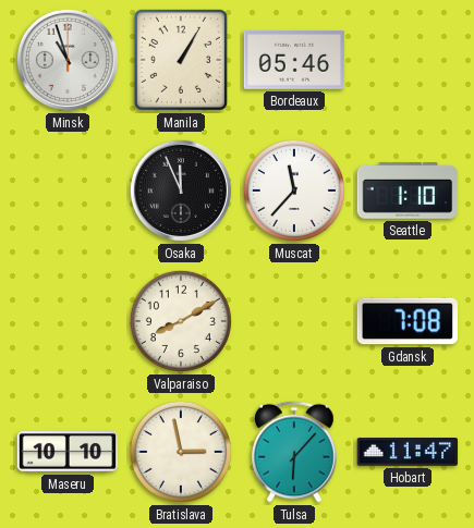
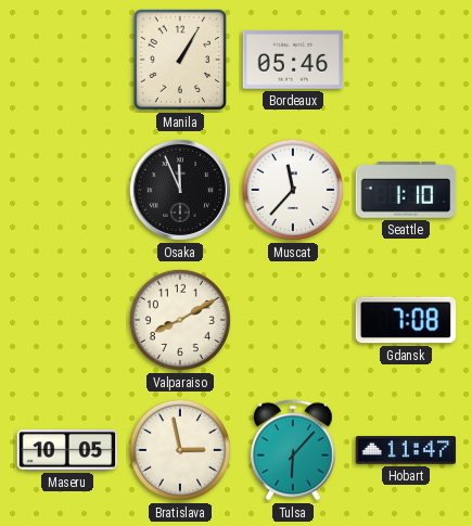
Minsk: 10:57 -> none
Maseru: 10:10 -> 10:05
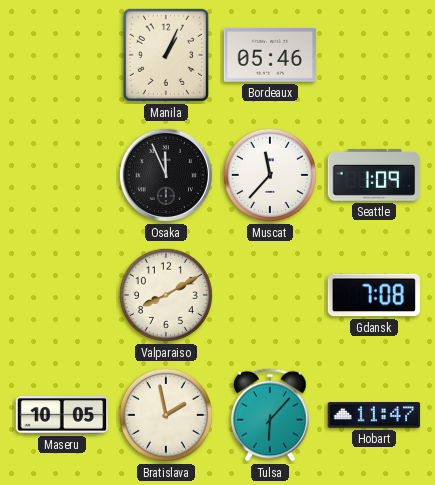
Manila: 1:05 -> 1:04
Seattle: 1:10 -> 1:09
Bratislava: 2:58 -> 1:58
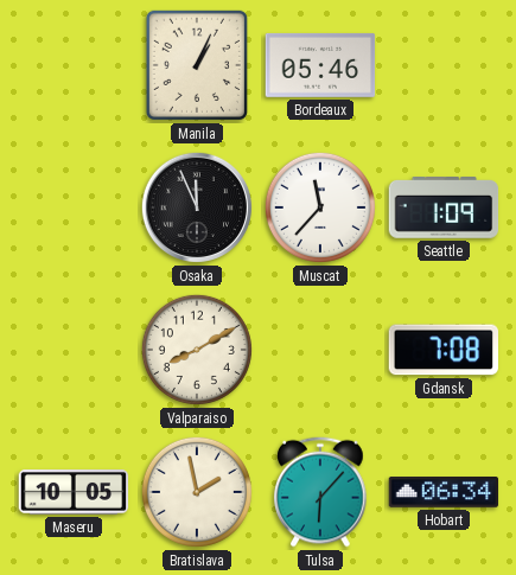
Hobart: 11:47 -> 06:34
